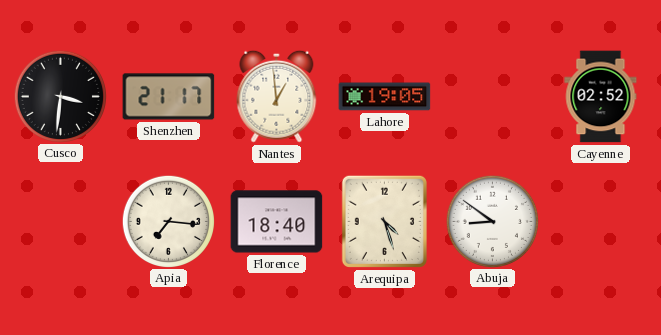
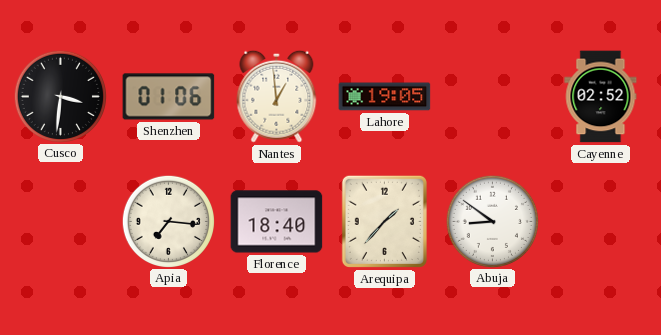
Shenzhen: 21:17 -> 01:06
Arequipa: 4:27 -> 1:37
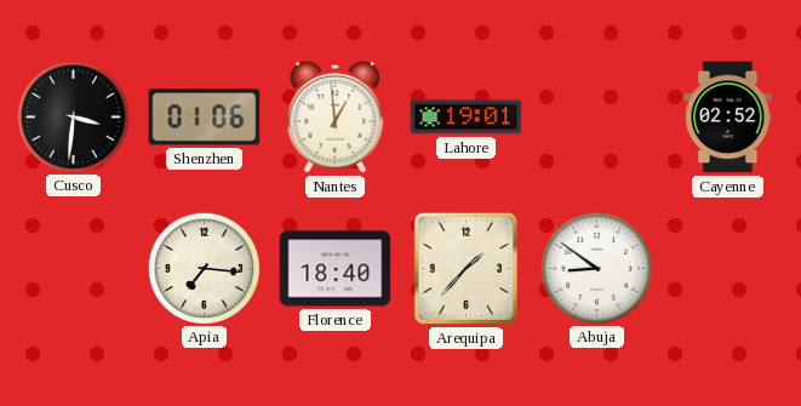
Lahore: 19:05 -> 19:01
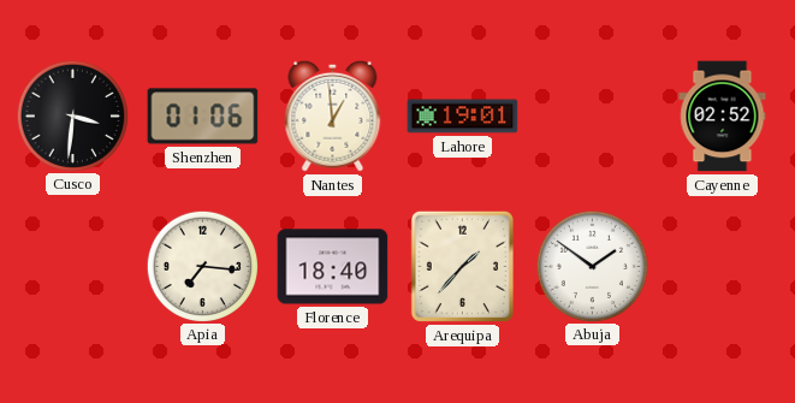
Abuja: 8:51 -> 1:51
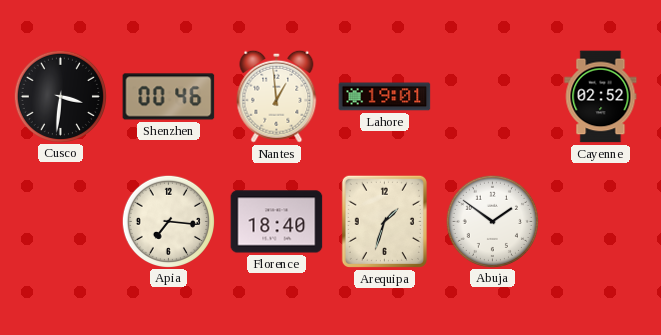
Shenzhen: 01:06 -> 00:46
Arequipa: 1:37 -> 1:33
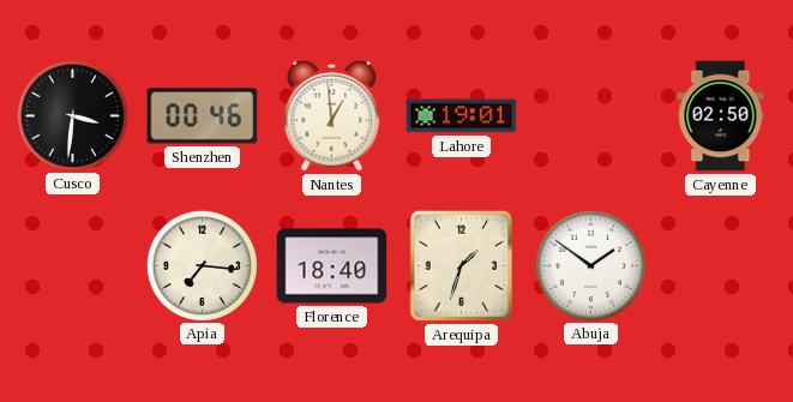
Cayenne: 02:52 -> 02:50
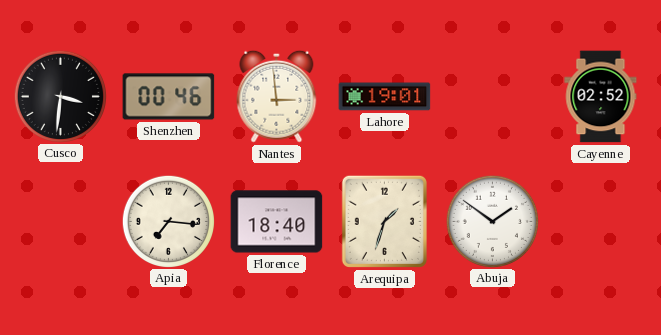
Nantes: 12:59 -> 2:59
Cayenne: 02:50 -> 02:52
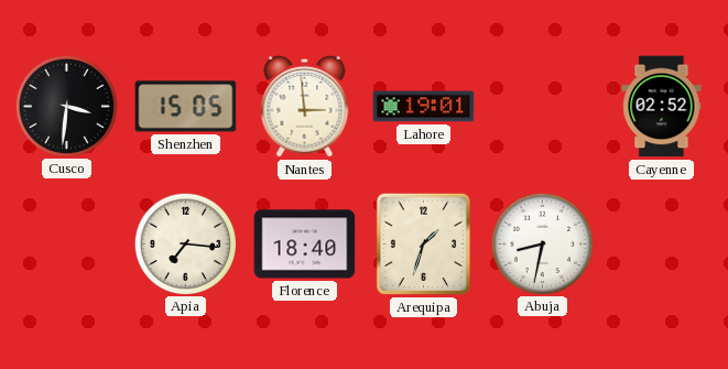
Shenzhen: 00:46 -> 15:05
Abuja: 1:51 -> 8:32
